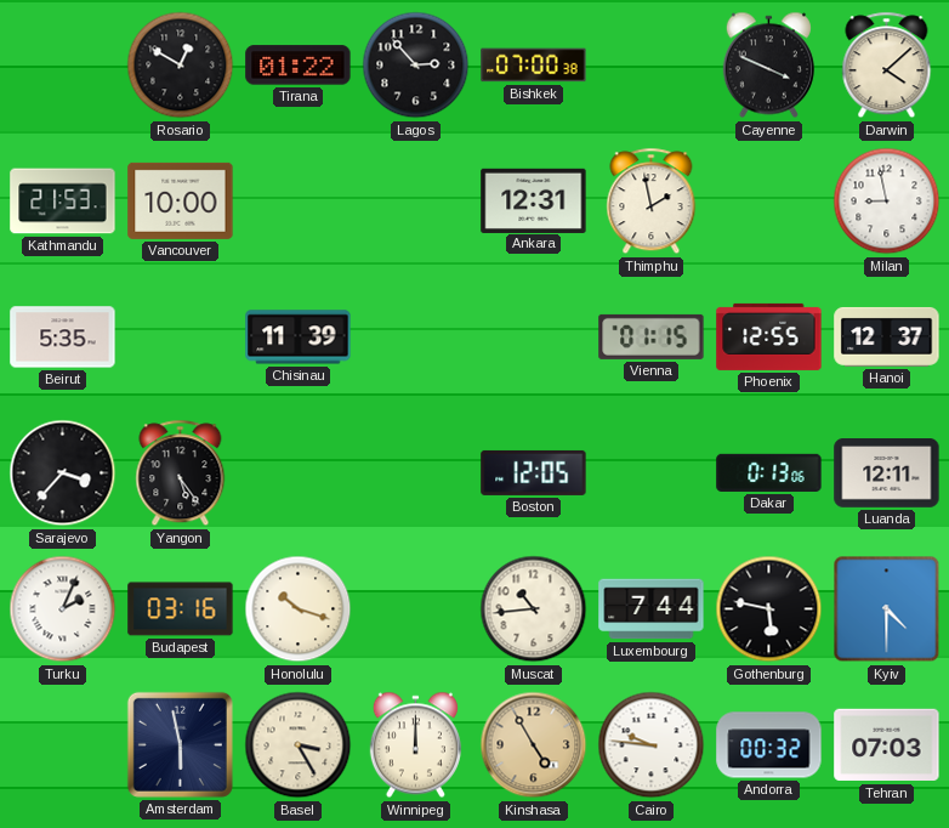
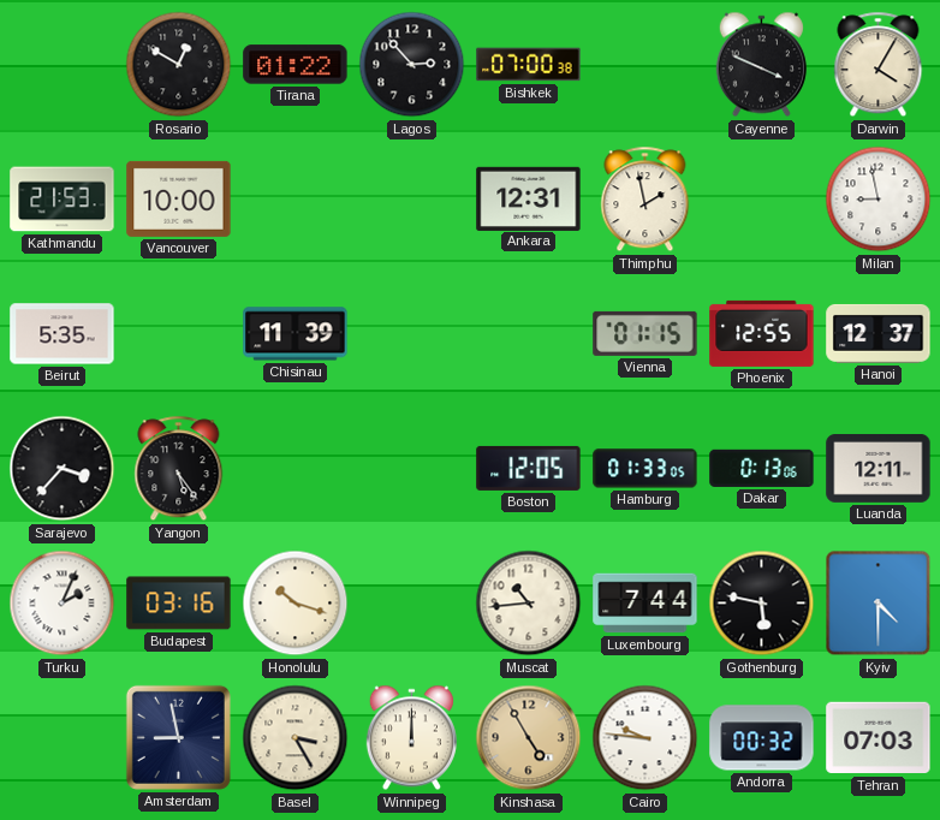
Darwin: 4:08 -> 4:05
Hamburg: none -> 01:33
Amsterdam: 5:58 -> 8:58
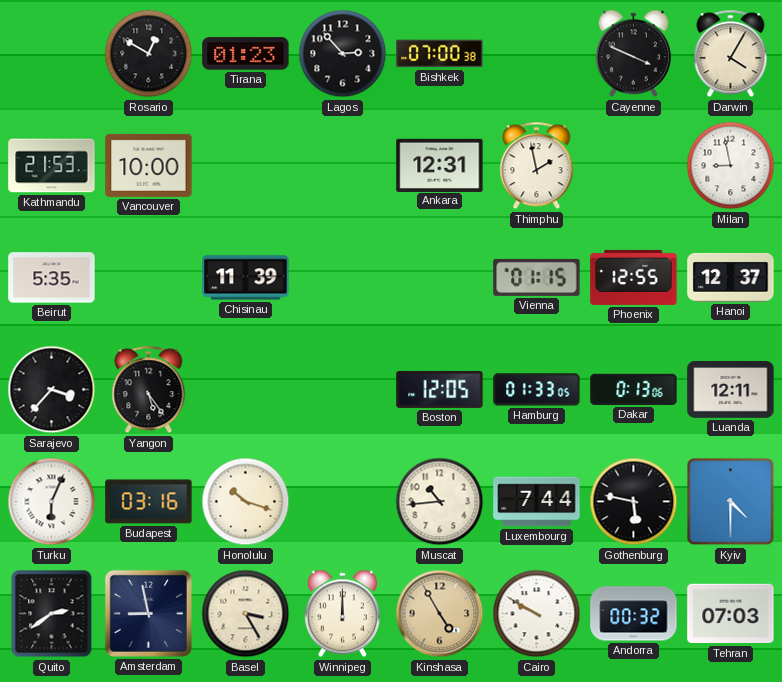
Tirana: 01:22 -> 01:23
Turku: 2:04 -> 6:04
Quito: none -> 2:39
Cairo: 9:46 -> 9:50
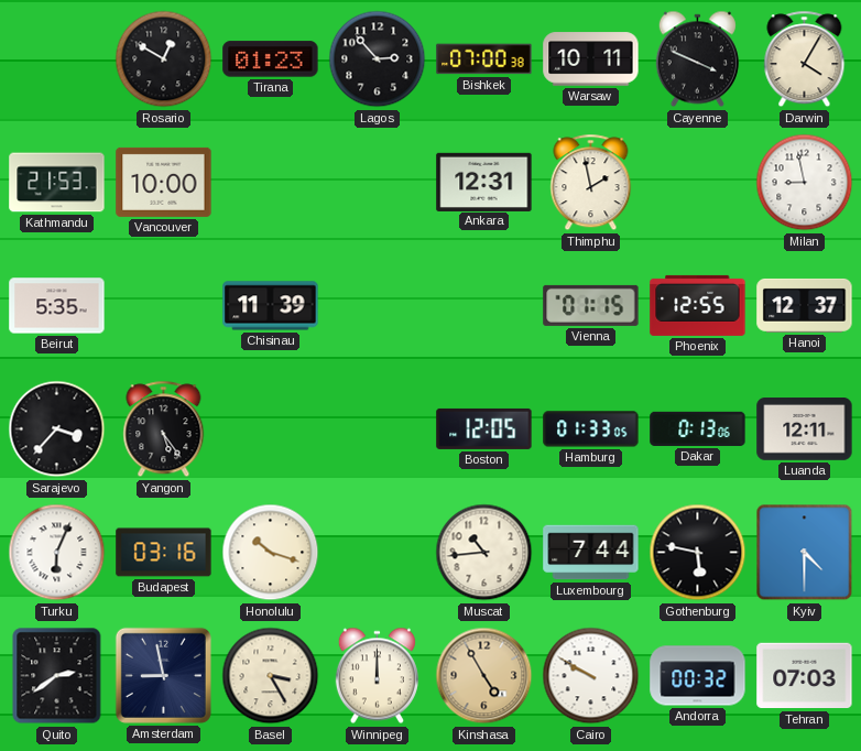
Warsaw: none -> 10:11
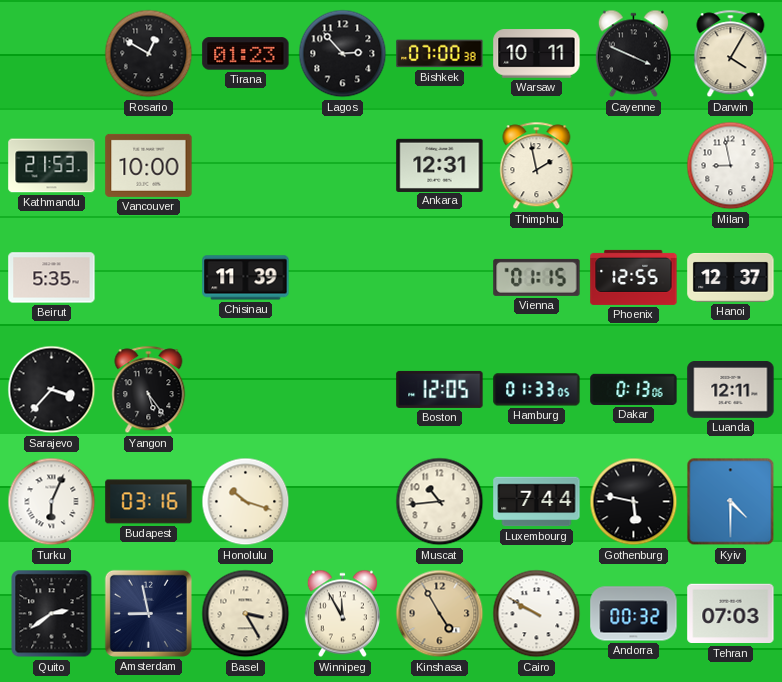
Winnipeg: 12:00 -> 11:55
